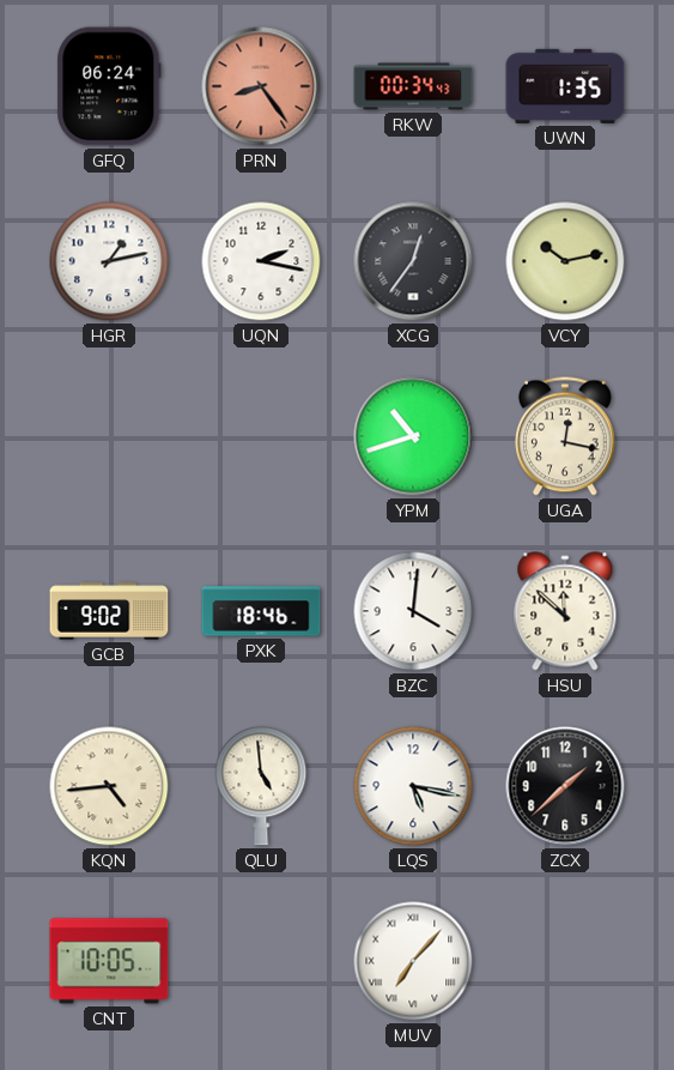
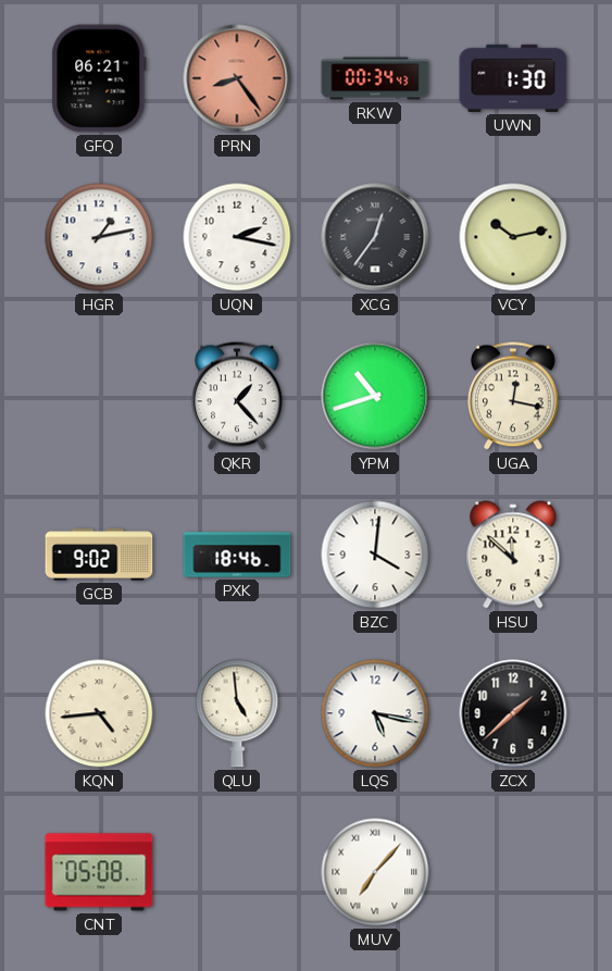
GFQ: 06:24 -> 06:21
UWN: 1:35 -> 1:30
QKR: none -> 1:23
CNT: 10:05 -> 05:08
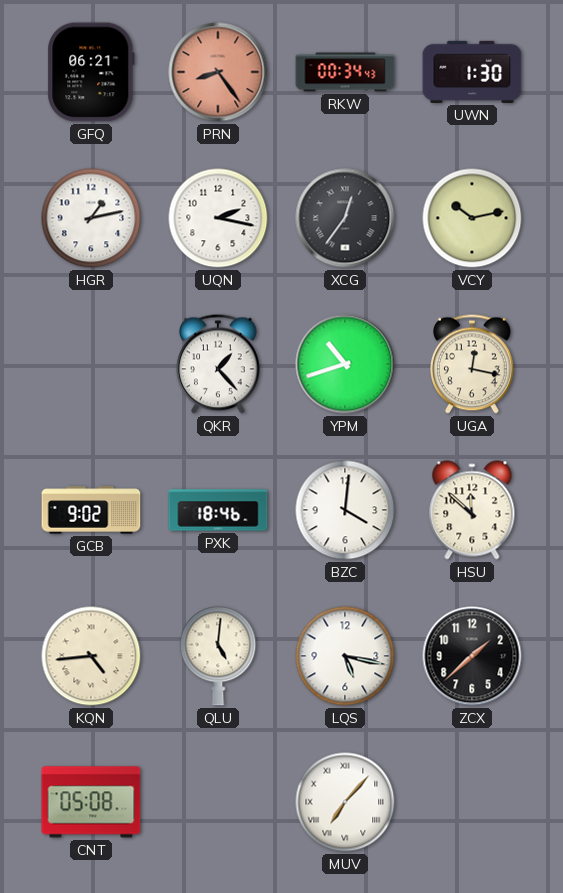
QLU: 4:59 -> 5:01
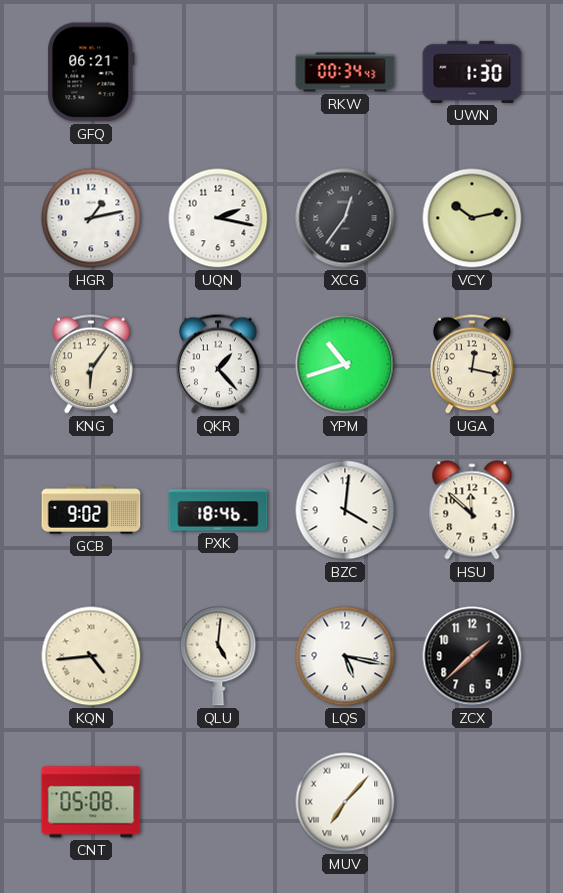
PRN: 8:24 -> none
KNG: none -> 6:06
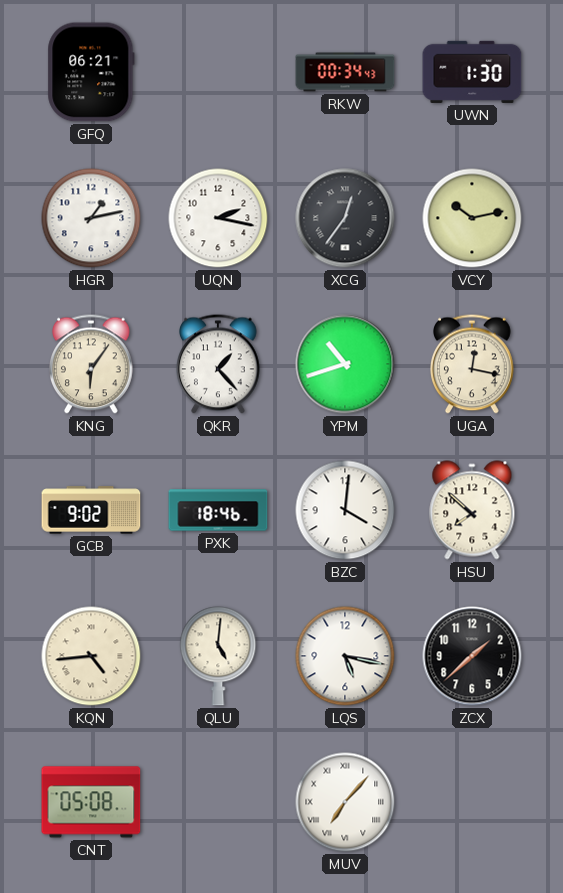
HSU: 11:52 -> 7:52
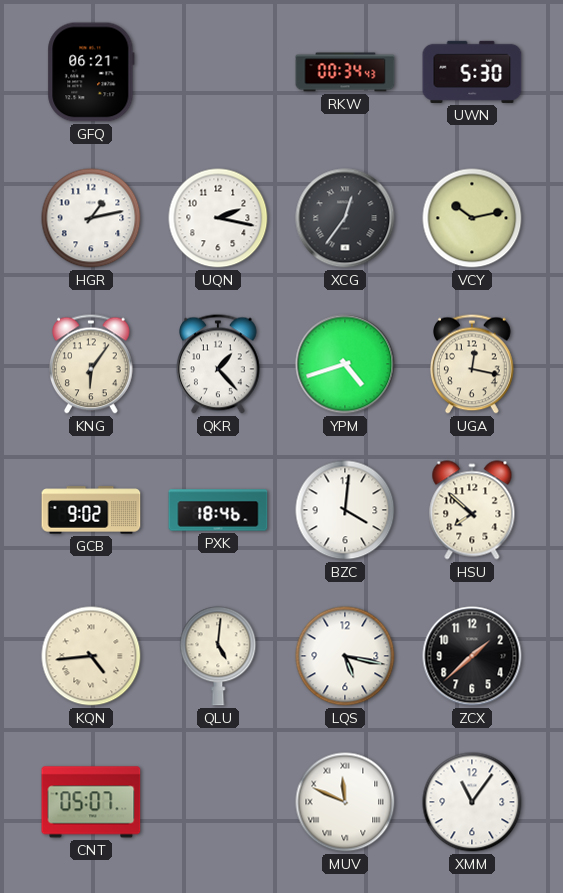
UWN: 1:30 -> 5:30
YPM: 10:42 -> 4:42
CNT: 05:08 -> 05:07
MUV: 7:07 -> 11:49
XMM: none -> 11:06
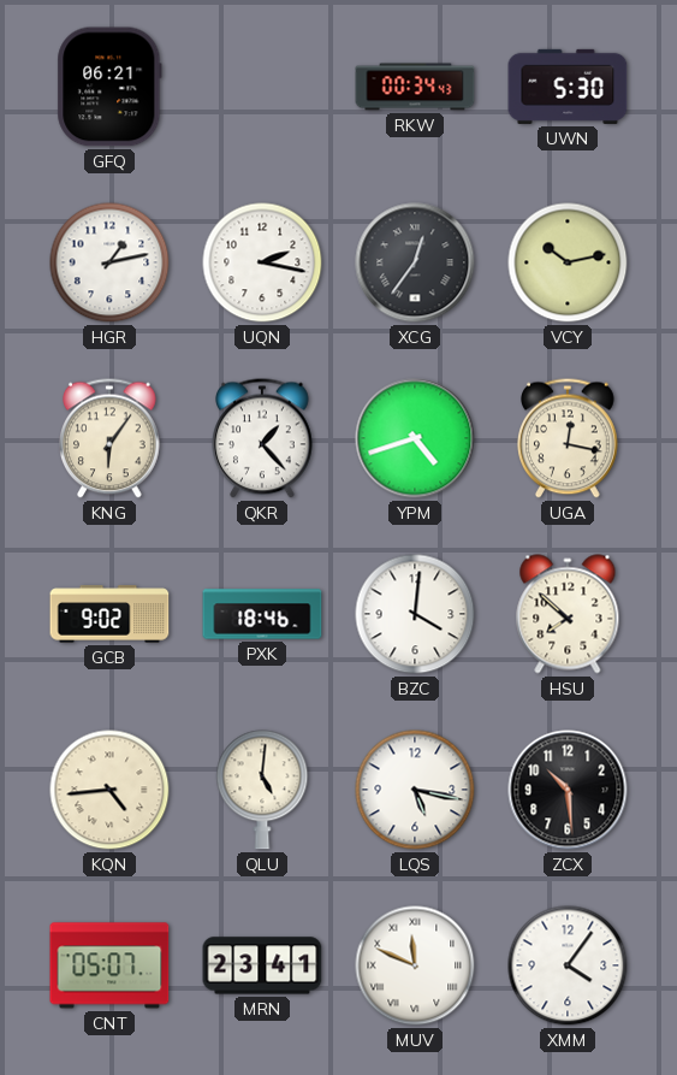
ZCX: 1:38 -> 10:29
MRN: none -> 23:41
XMM: 11:06 -> 4:06
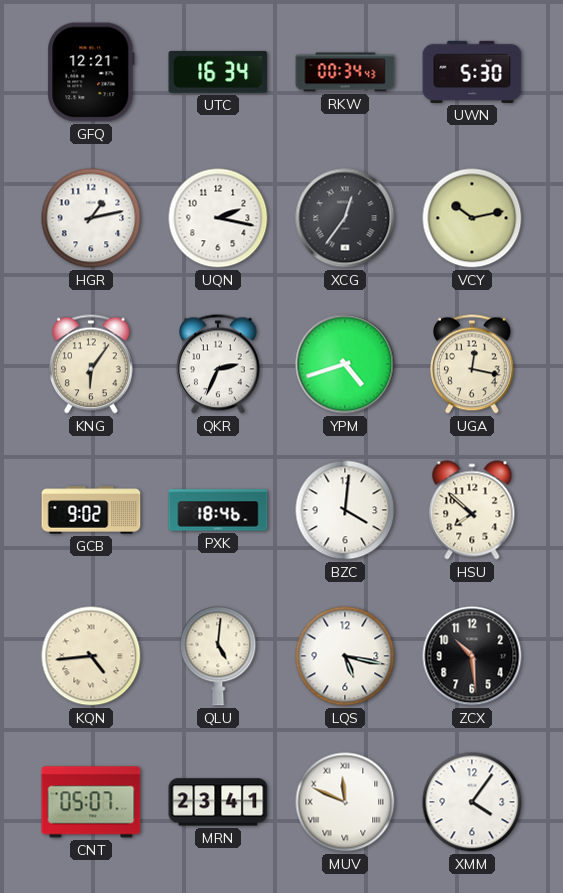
GFQ: 06:21 -> 12:21
UTC: none -> 16:34
QKR: 1:23 -> 2:34
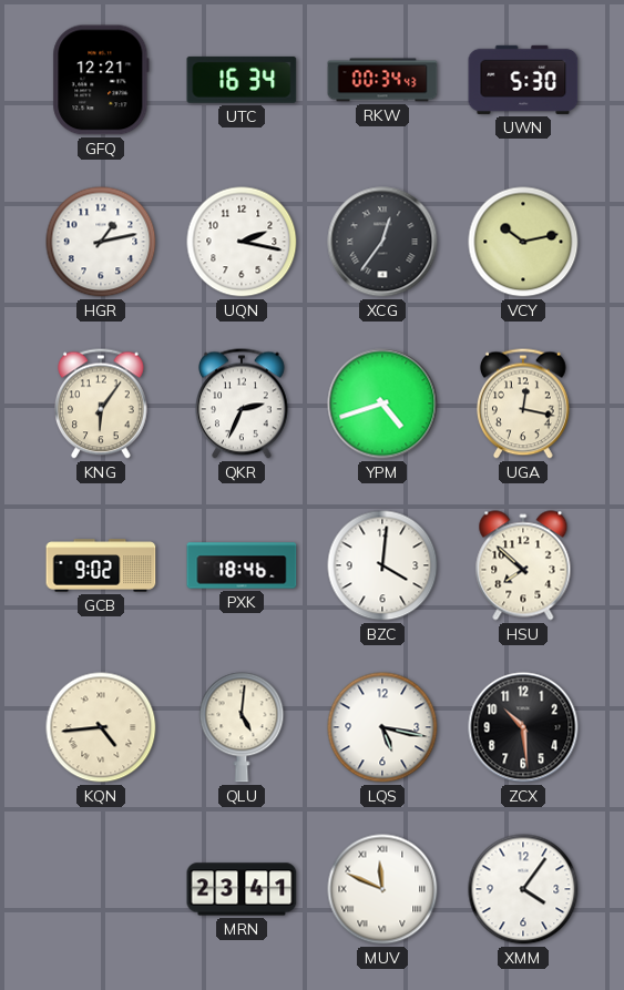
CNT: 05:07 -> none
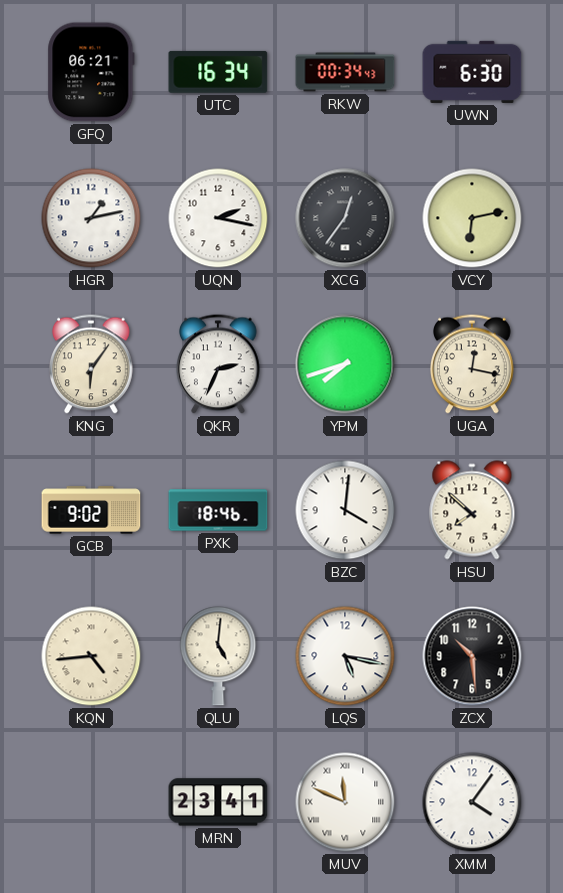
GFQ: 12:21 -> 06:21
UWN: 5:30 -> 6:30
VCY: 10:13 -> 6:13
YPM: 4:42 -> 7:42
